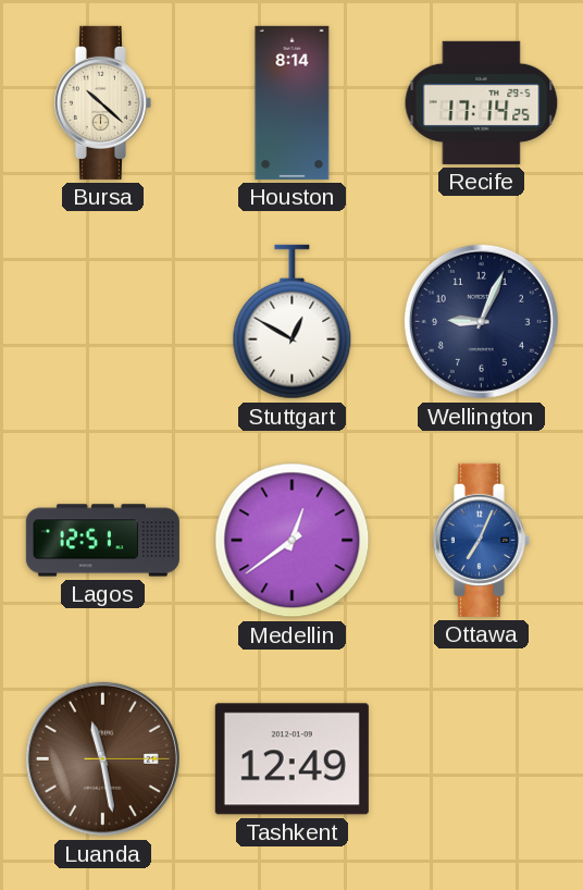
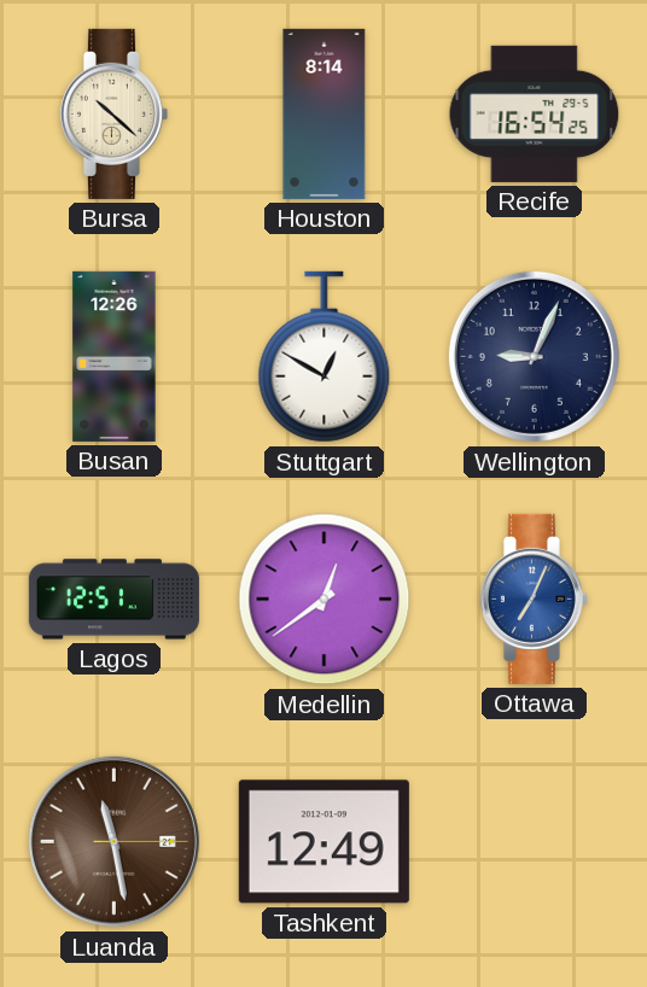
Recife: 17:14 -> 16:54
Busan: none -> 12:26
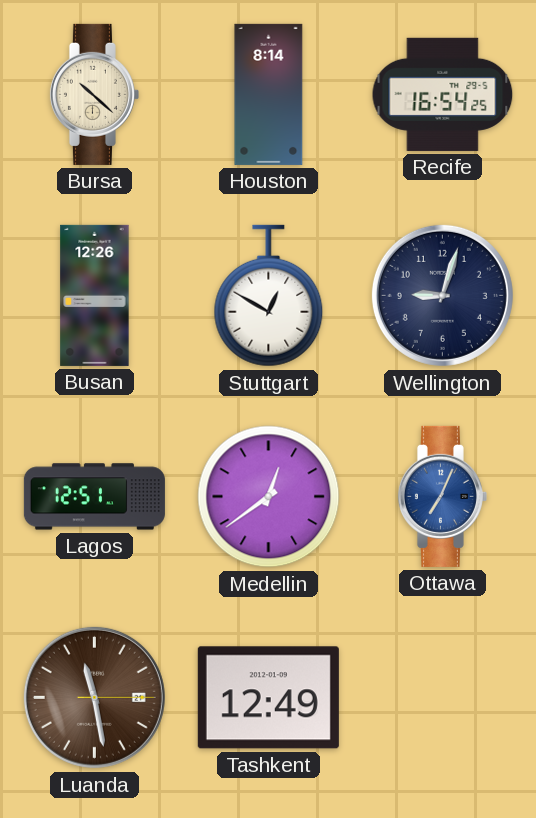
Wellington: 9:04 -> 9:03
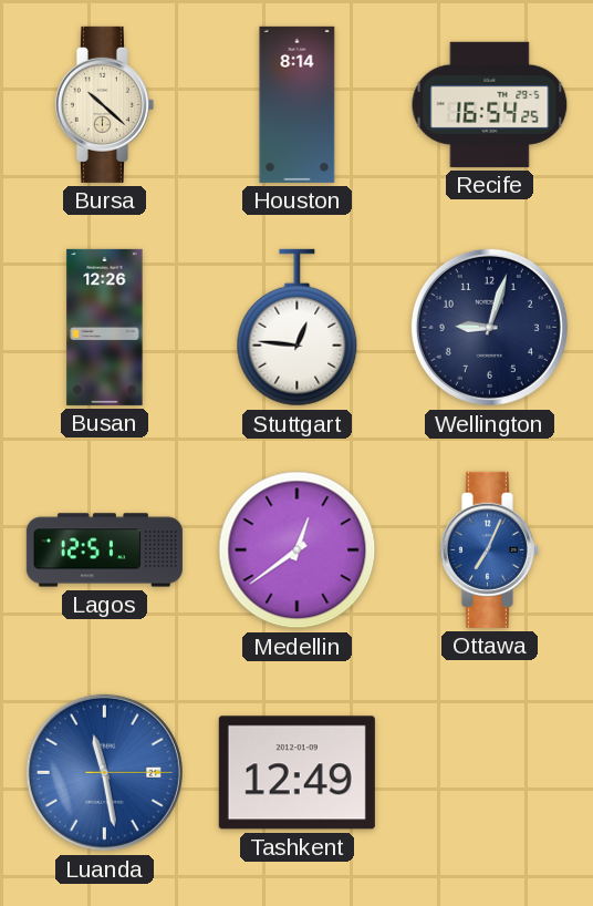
Stuttgart: 12:50 -> 12:46
Luanda dial: brown -> blue
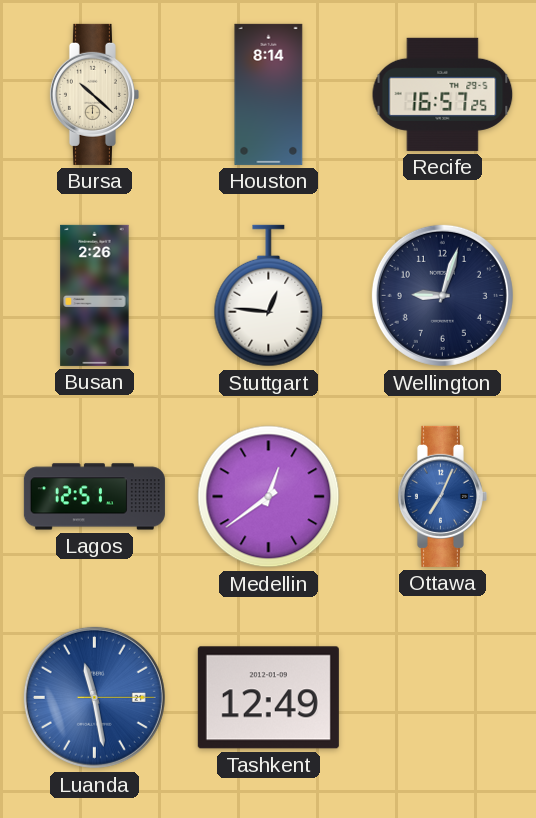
Recife: 16:54 -> 16:57
Busan: 12:26 -> 2:26
